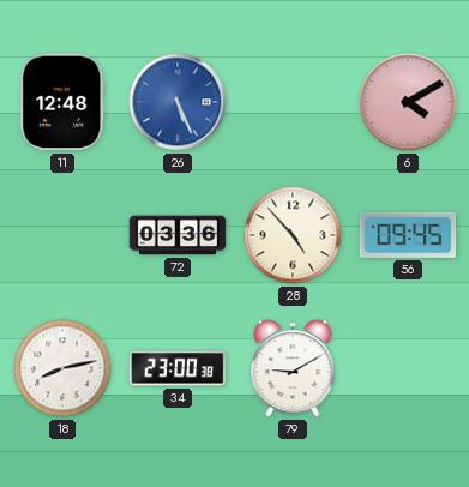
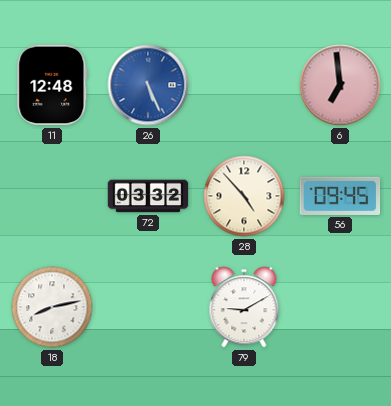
6: 4:10 -> 6:59
72: 03:36 -> 03:32
34: 23:00 -> none
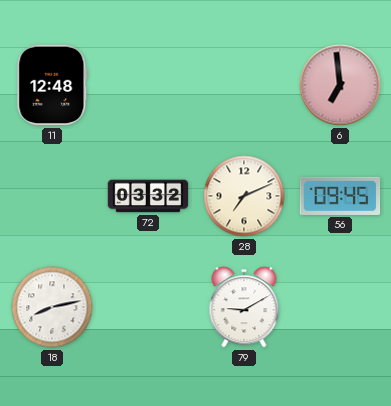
26: 5:26 -> none
28: 4:53 -> 7:11
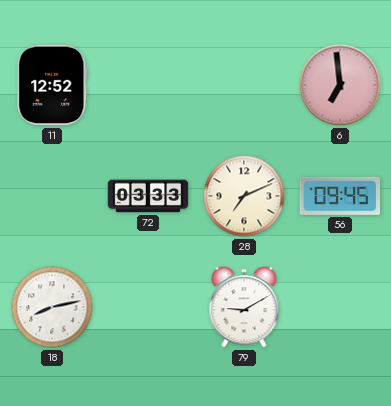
11: 12:48 -> 12:52
72: 03:32 -> 03:33
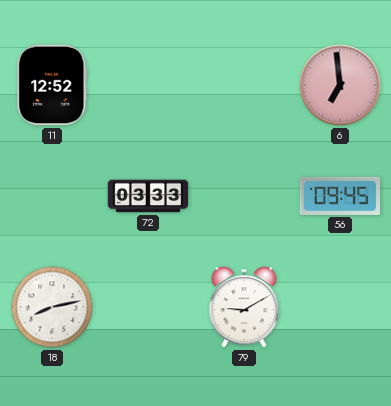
28: 7:11 -> none
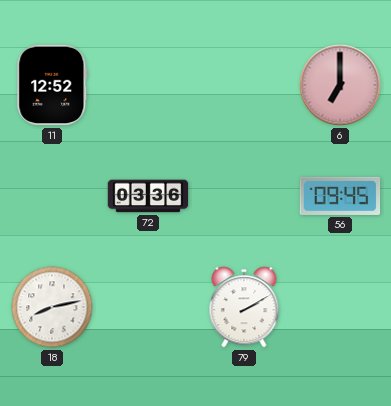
6: 6:59 -> 7:00
72: 03:33 -> 03:36
79: 9:10 -> 2:10
